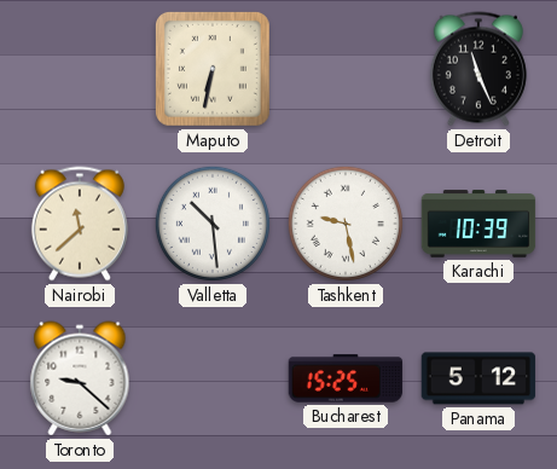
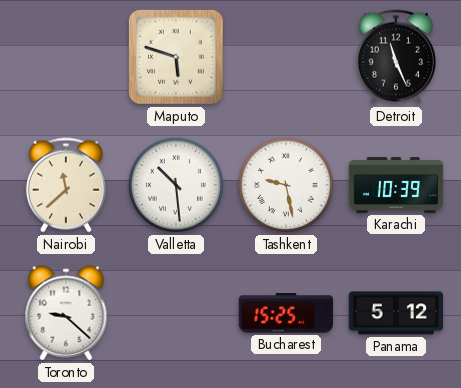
Maputo: 6:32 -> 5:48
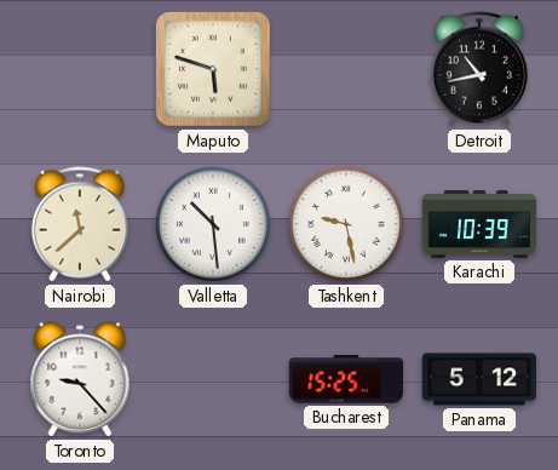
Detroit: 11:26 -> 10:43
Toronto: 9:22 -> 9:23
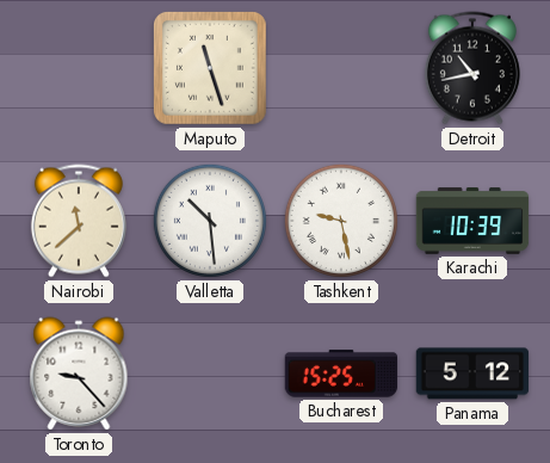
Maputo: 5:48 -> 11:27
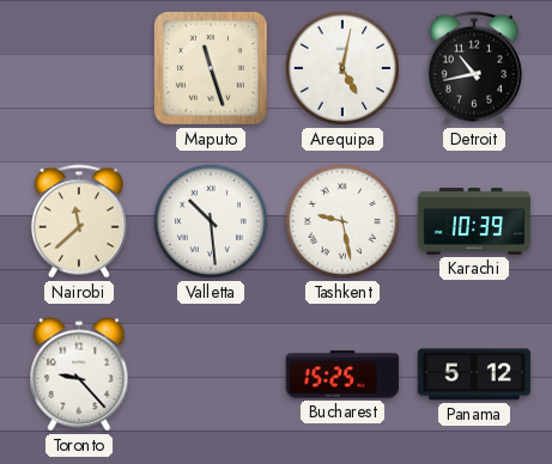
Arequipa: none -> 5:02
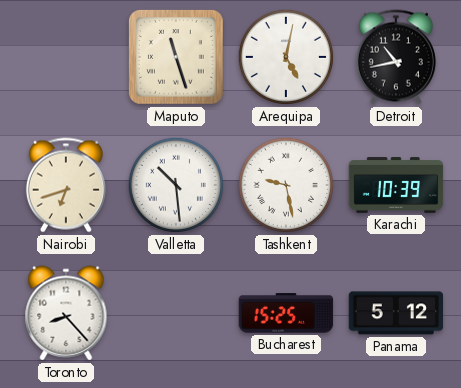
Nairobi: 11:38 -> 6:42
Toronto: 9:23 -> 8:23
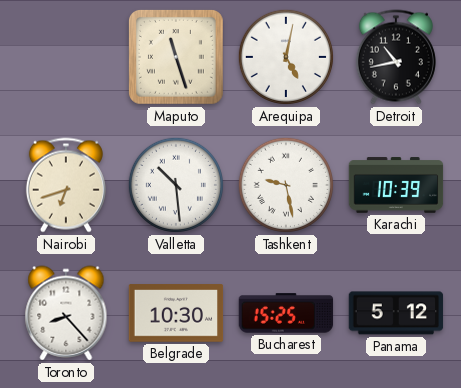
Belgrade: none -> 10:30
